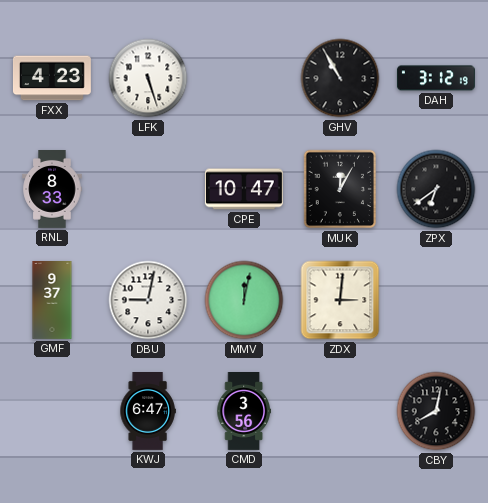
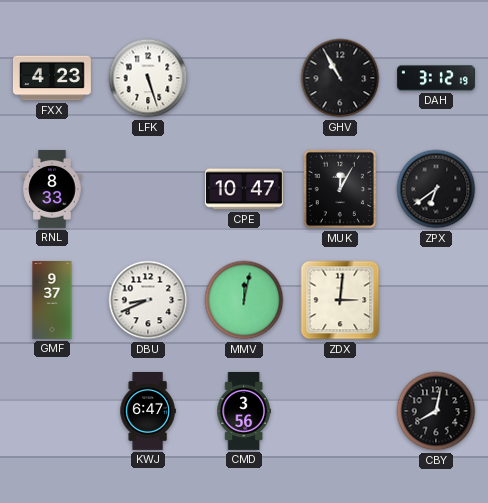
DBU: 9:02 -> 8:41
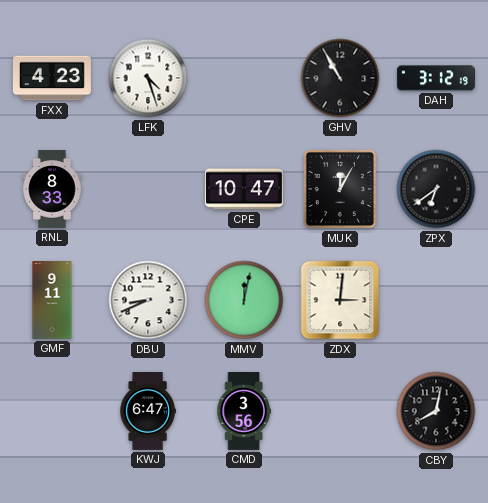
LFK: 5:27 -> 4:27
GMF: 9:37 -> 9:11
